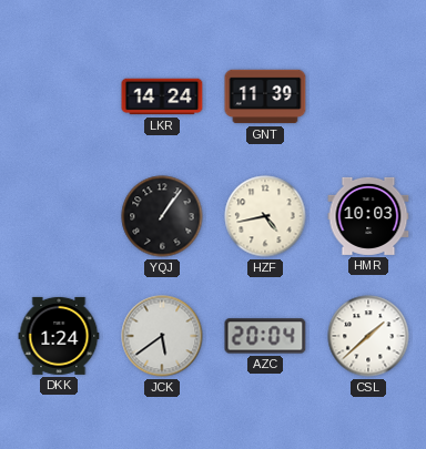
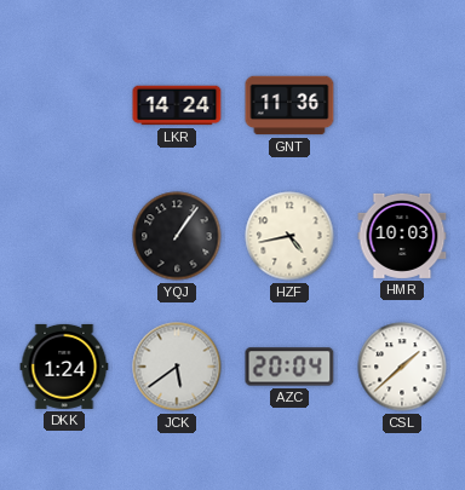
GNT: 11:39 -> 11:36
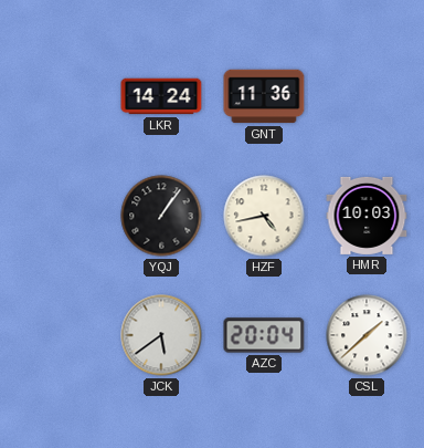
DKK: 1:24 -> none
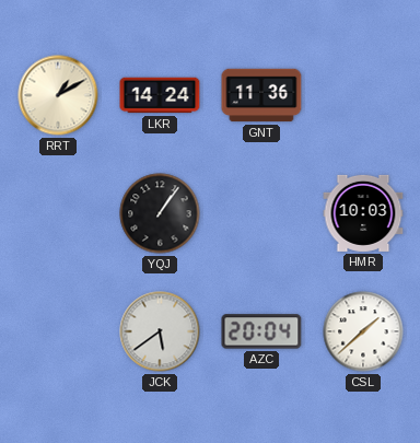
RRT: none -> 1:10
HZF: 4:43 -> none
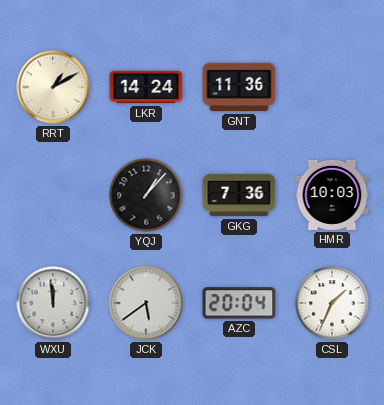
YQJ: 1:06 -> 1:07
GKG: none -> 7:36
WXU: none -> 11:59
CSL: 1:38 -> 1:34
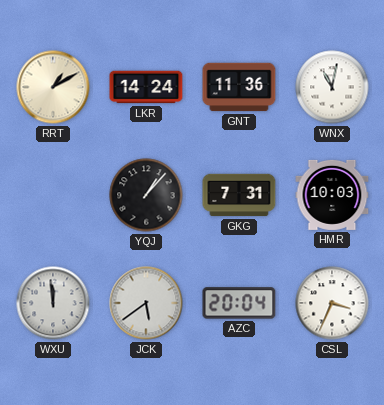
WNX: none -> 11:02
GKG: 7:36 -> 7:31
CSL: 1:34 -> 3:34
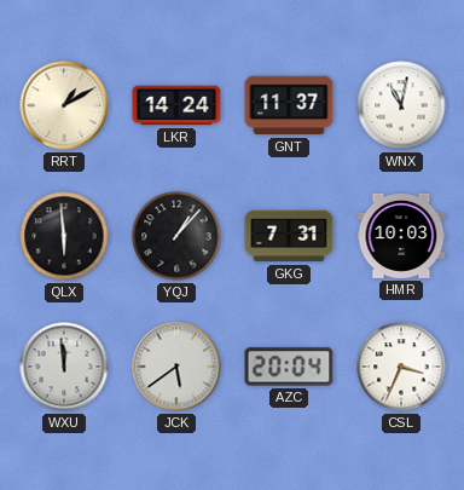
GNT: 11:36 -> 11:37
QLX: none -> 5:59
